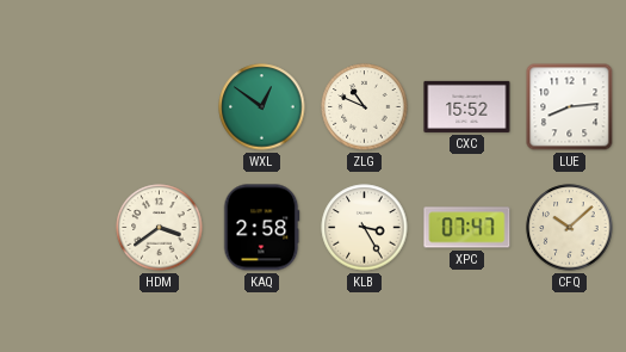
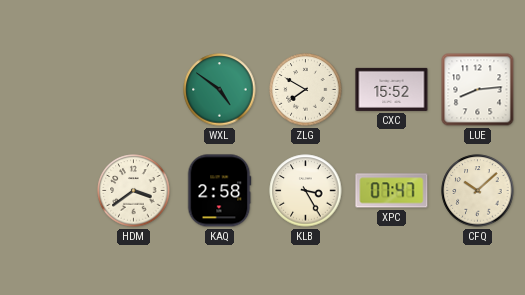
WXL: 12:51 -> 4:51
ZLG: 10:49 -> 7:50
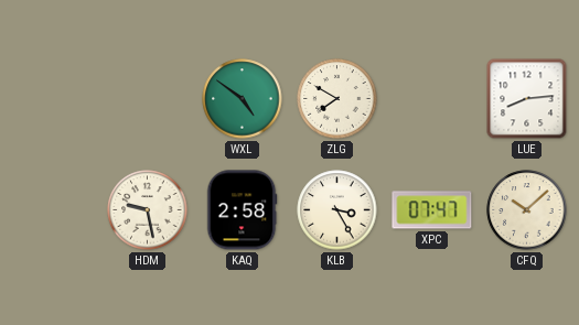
CXC: 15:52 -> none
HDM: 3:39 -> 9:28
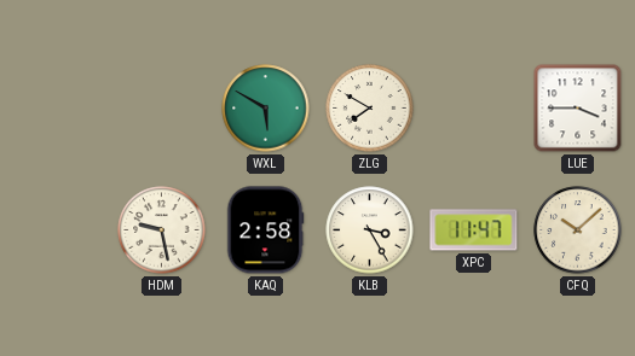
WXL: 4:51 -> 5:50
LUE: 8:14 -> 3:45
XPC: 07:47 -> 11:47
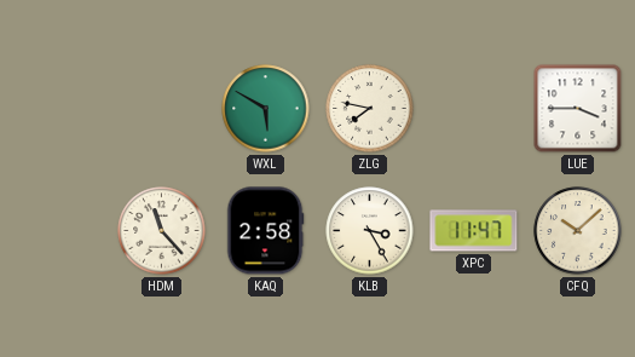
ZLG: 7:50 -> 7:47
HDM: 9:28 -> 11:23
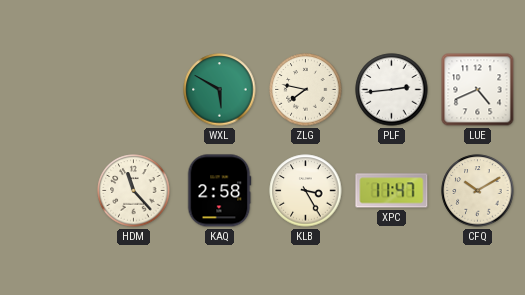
PLF: none -> 2:44
LUE: 3:45 -> 4:41
CFQ: 10:08 -> 10:10
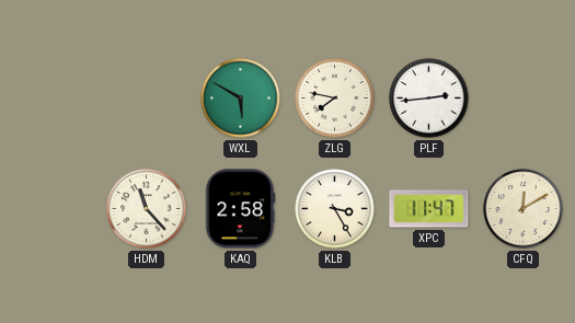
LUE: 4:41 -> none
CFQ: 10:10 -> 12:10
